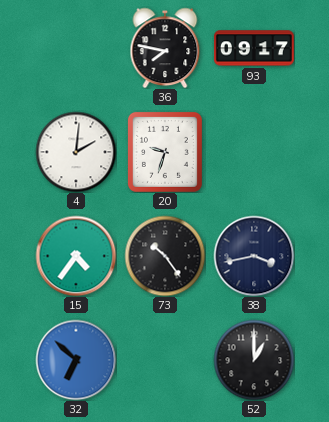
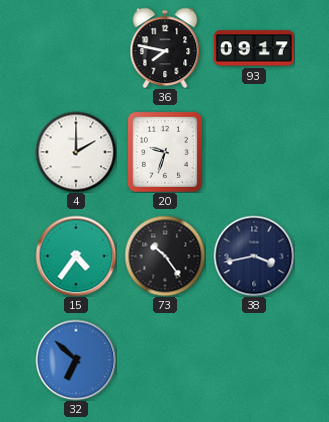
4: 2:01 -> 2:00
52: 1:00 -> none
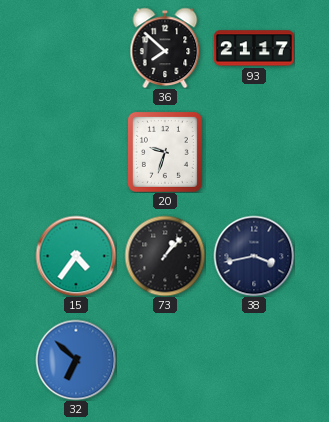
36: 7:47 -> 7:52
93: 09:17 -> 21:17
4: 2:00 -> none
73: 10:24 -> 1:07
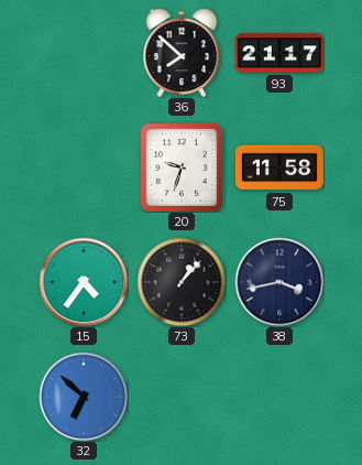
75: none -> 11:58
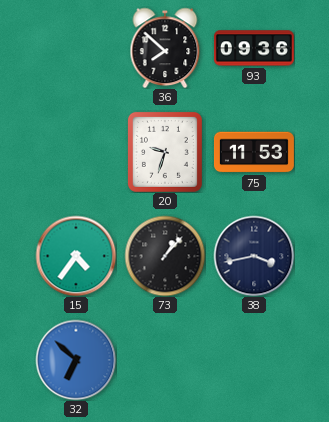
93: 21:17 -> 09:36
75: 11:58 -> 11:53
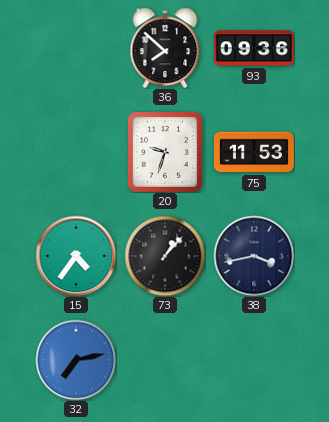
32: 6:52 -> 7:13
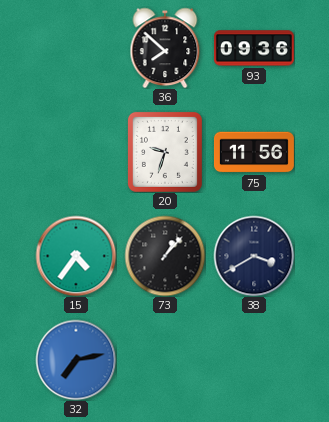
75: 11:53 -> 11:56
38: 3:43 -> 3:40
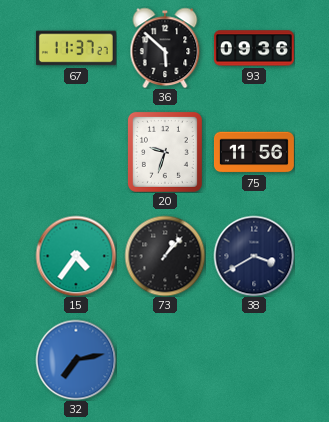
67: none -> 11:37
36: 7:52 -> 5:52
